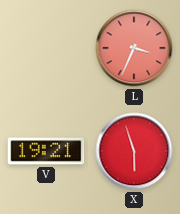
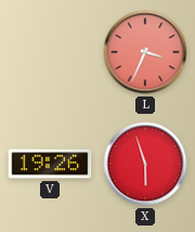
V: 19:21 -> 19:26
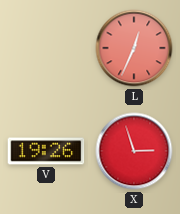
L: 3:34 -> 12:34
X: 5:57 -> 2:57
